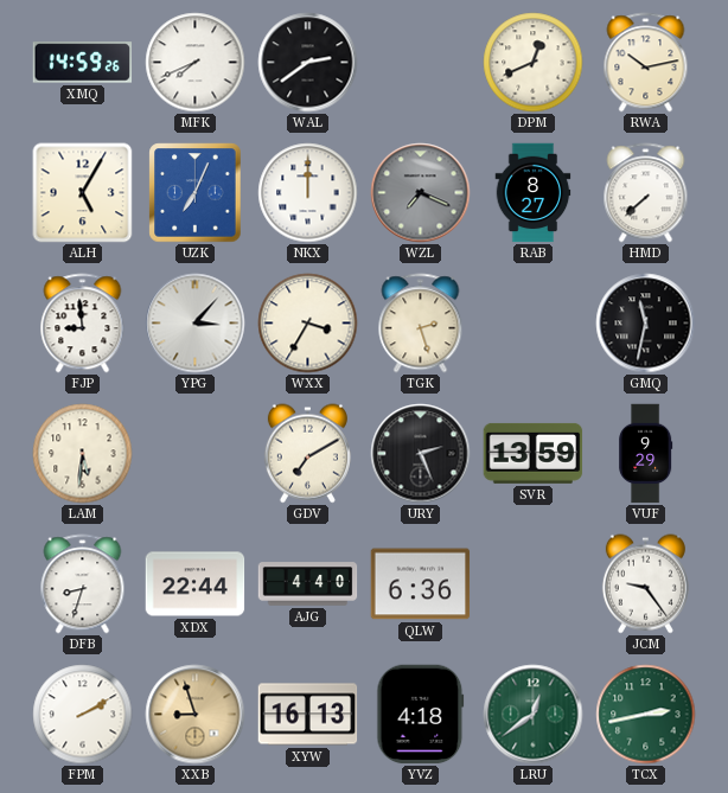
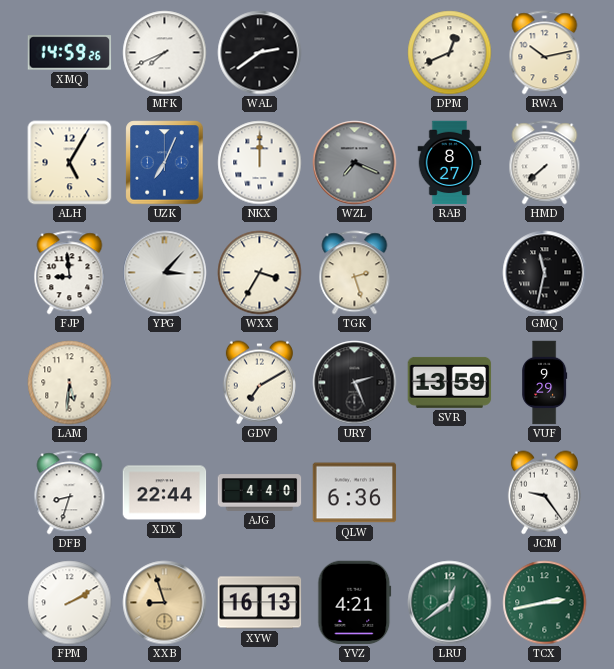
YVZ: 4:18 -> 4:21
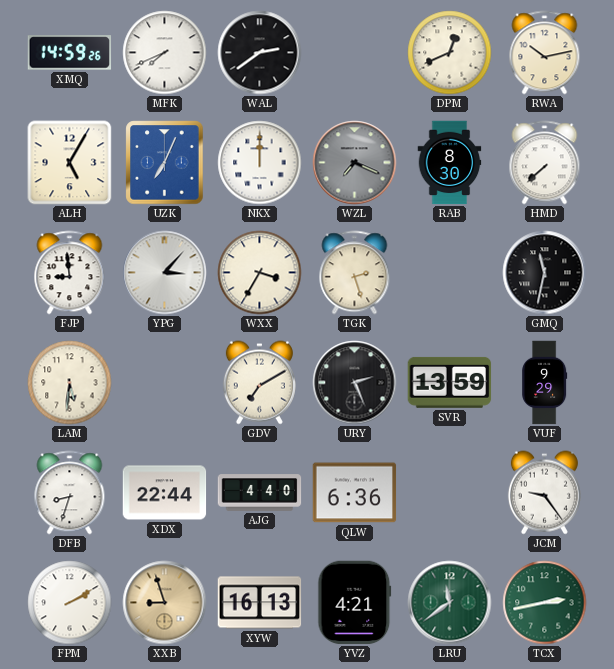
RAB: 8:27 -> 8:30
LRU: 12:39 -> 11:39
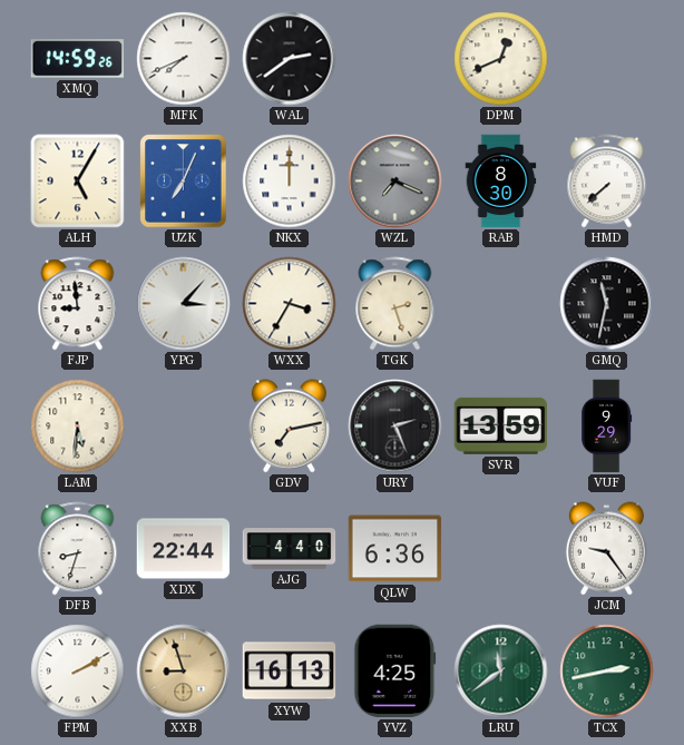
RWA: 10:13 -> none
GDV: 7:10 -> 7:13
YVZ: 4:21 -> 4:25
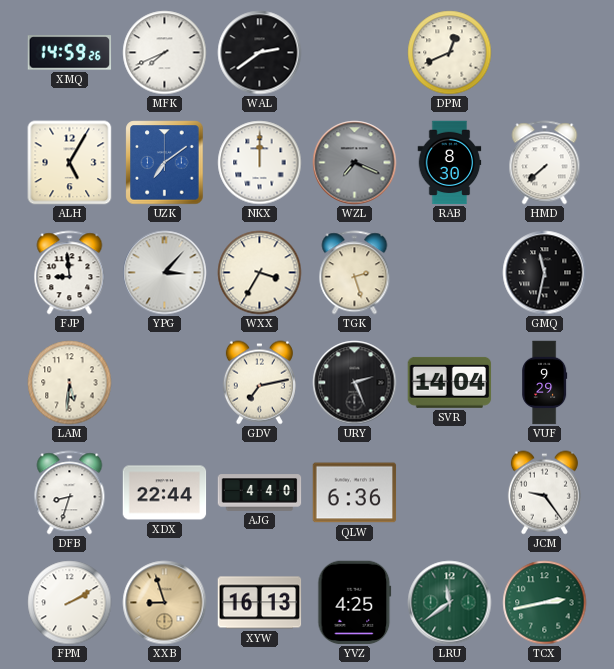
UZK: 7:04 -> 7:09
SVR: 13:59 -> 14:04
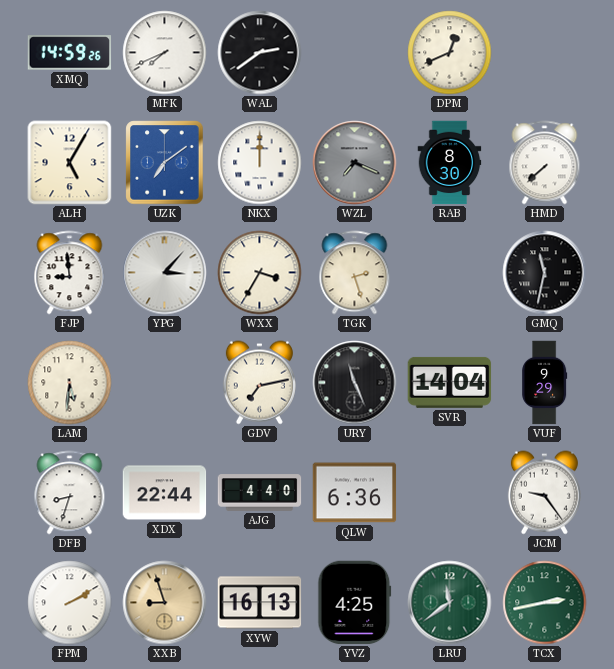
URY: 2:26 -> 11:26
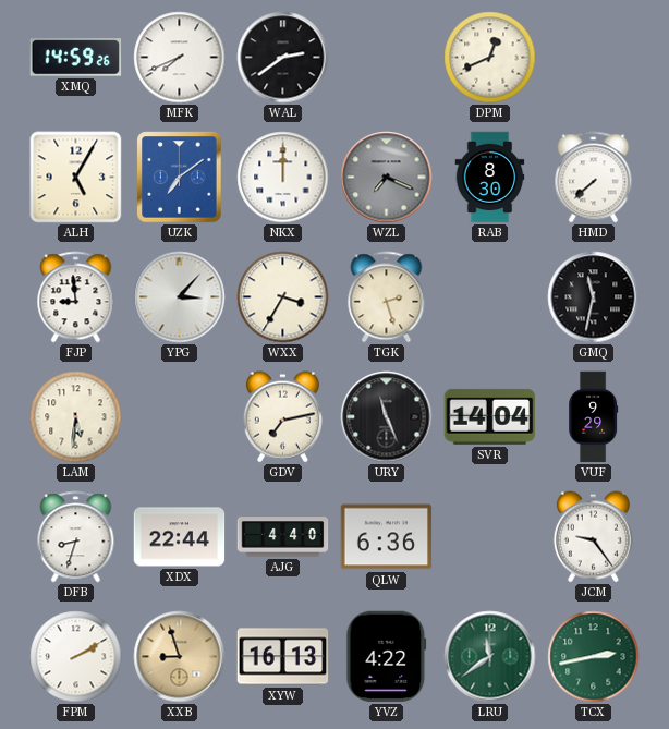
YVZ: 4:25 -> 4:22
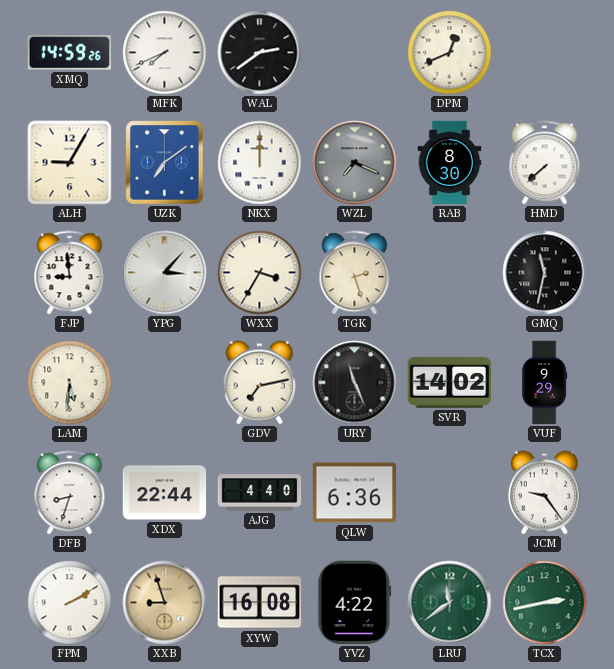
ALH: 5:05 -> 9:05
SVR: 14:04 -> 14:02
XYW: 16:13 -> 16:08
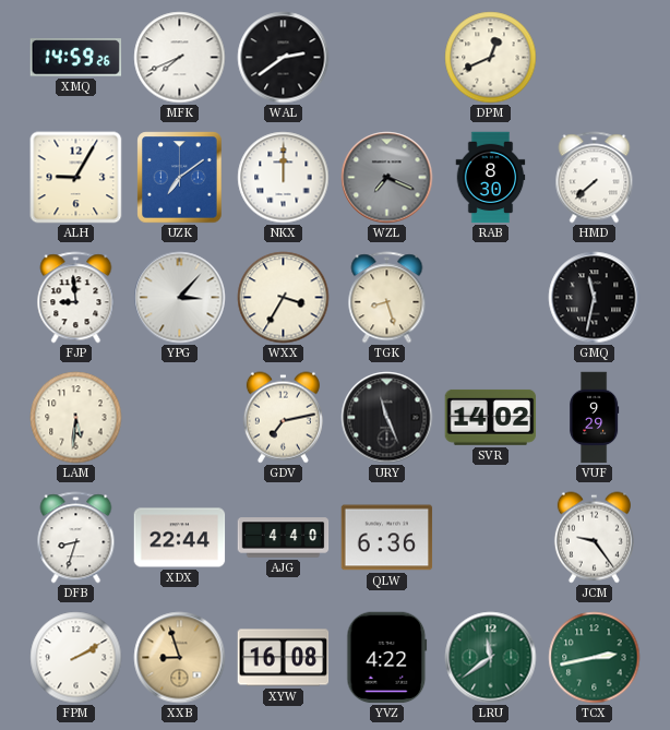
TGK: 2:27 -> 8:27
